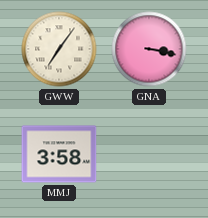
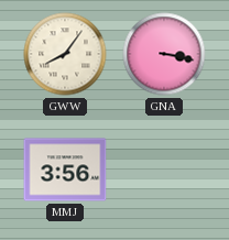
GWW: 7:06 -> 8:06
MMJ: 3:58 -> 3:56
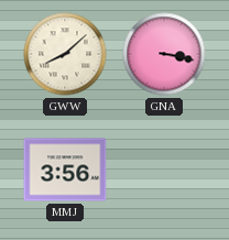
GWW: 8:06 -> 8:08
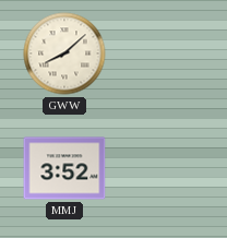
GNA: 3:17 -> none
MMJ: 3:56 -> 3:52
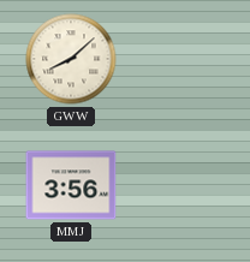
MMJ: 3:52 -> 3:56
